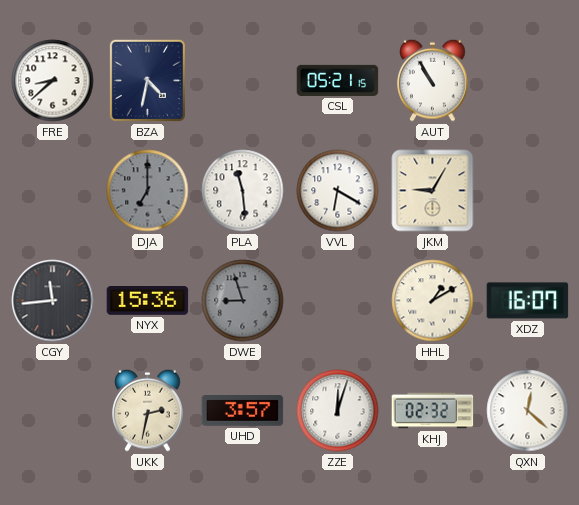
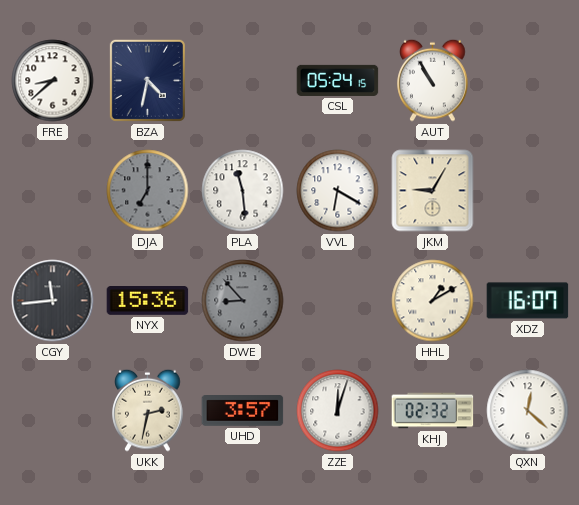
CSL: 05:21 -> 05:24
DWE: 8:57 -> 8:53
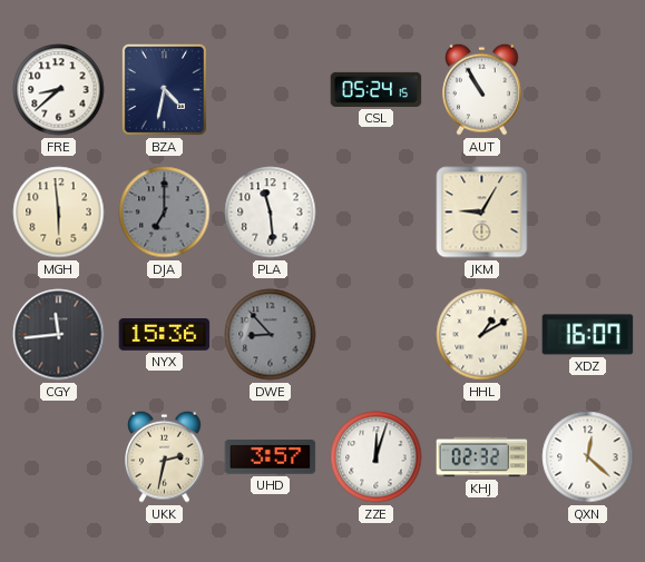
MGH: none -> 5:59
VVL: 6:20 -> none
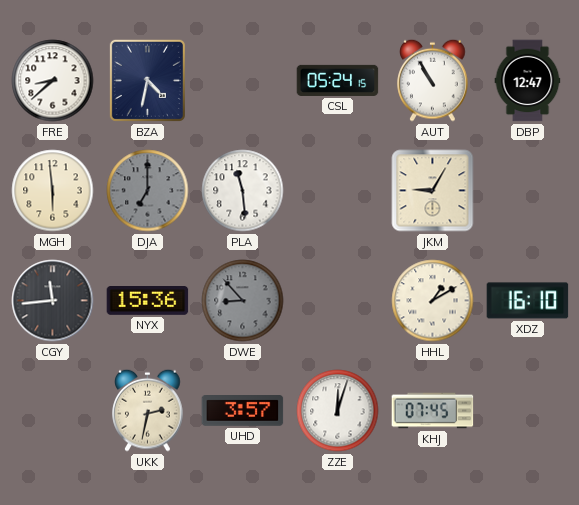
DBP: none -> 12:47
XDZ: 16:07 -> 16:10
KHJ: 02:32 -> 07:45
QXN: 12:22 -> none
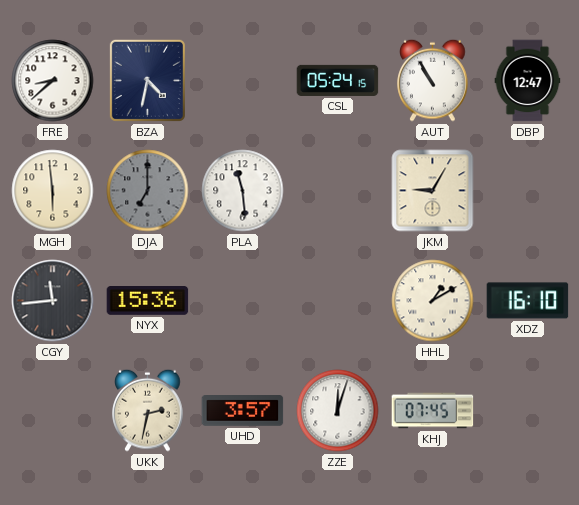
DWE: 8:53 -> none
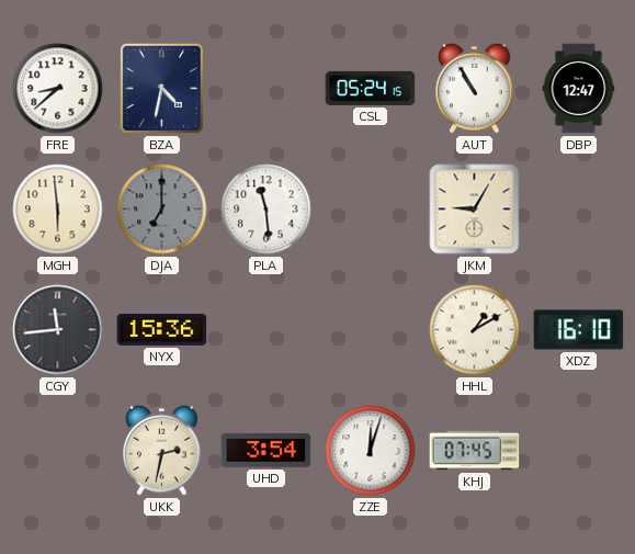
UHD: 3:57 -> 3:54
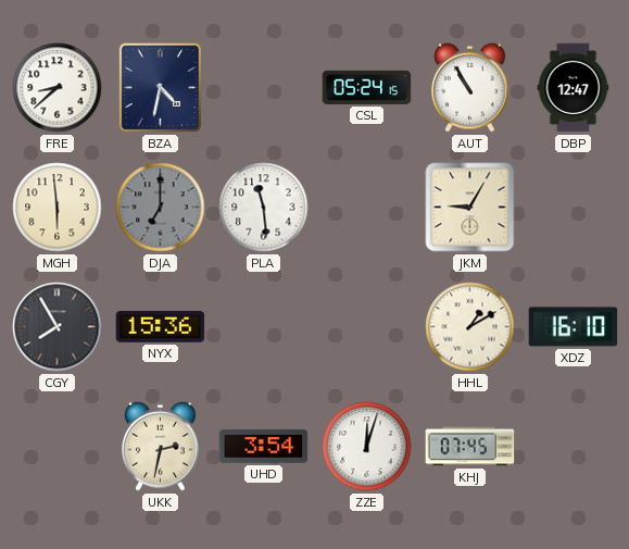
CGY: 11:44 -> 7:55
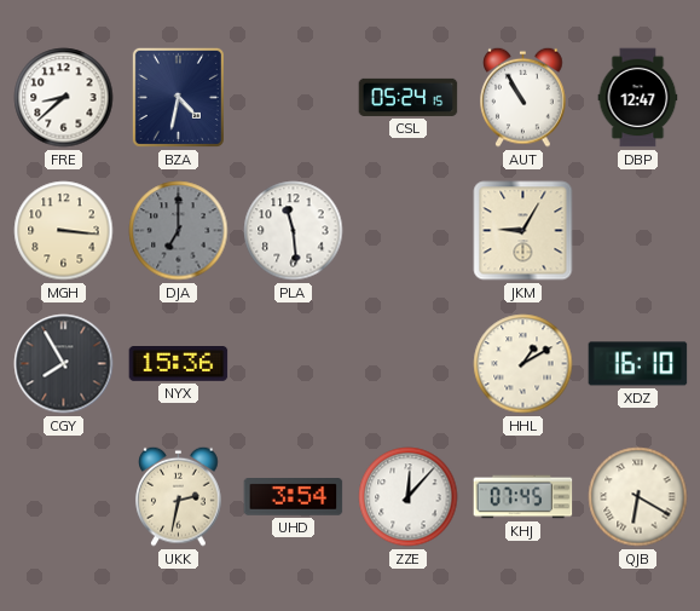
MGH: 5:59 -> 3:16
ZZE: 12:03 -> 12:07
QJB: none -> 6:20
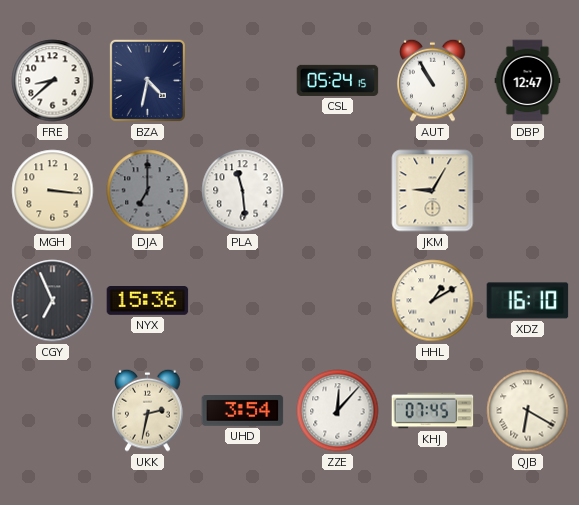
CGY: 7:55 -> 6:56
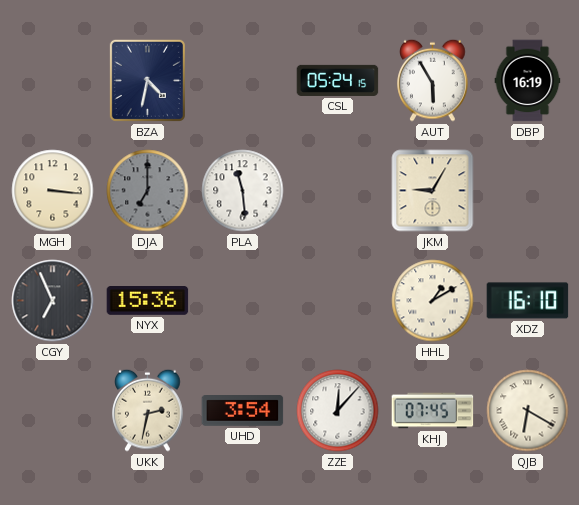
FRE: 8:38 -> none
AUT: 10:55 -> 5:55
DBP: 12:47 -> 16:19
